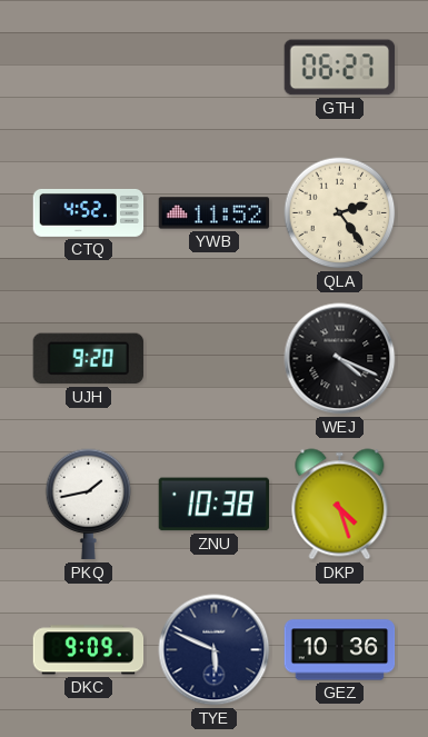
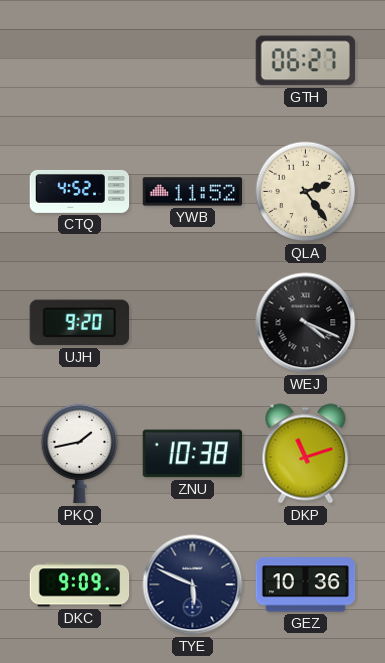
DKP: 4:27 -> 11:12
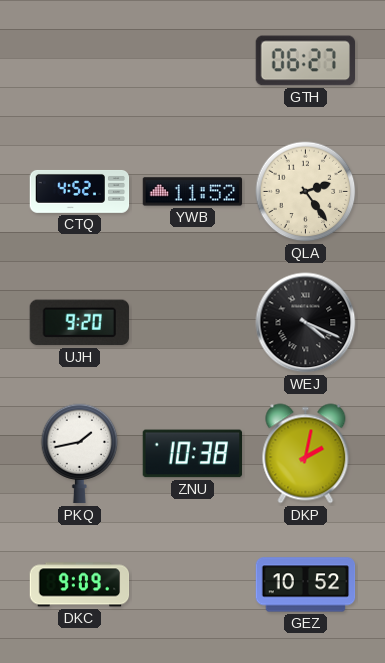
DKP: 11:12 -> 2:02
TYE: 5:49 -> none
GEZ: 10:36 -> 10:52
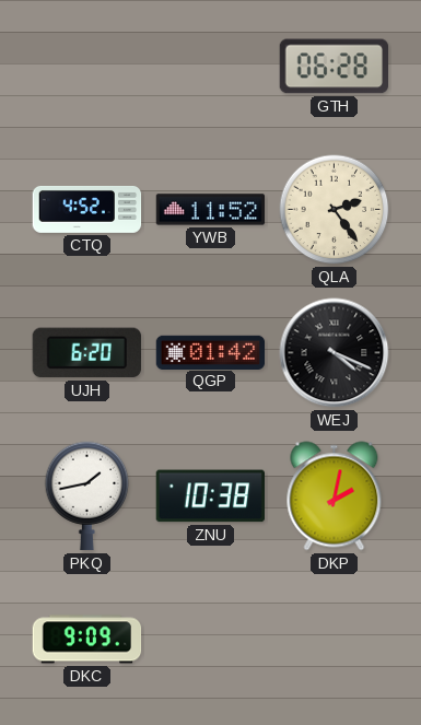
GTH: 06:27 -> 06:28
UJH: 9:20 -> 6:20
QGP: none -> 01:42
GEZ: 10:52 -> none
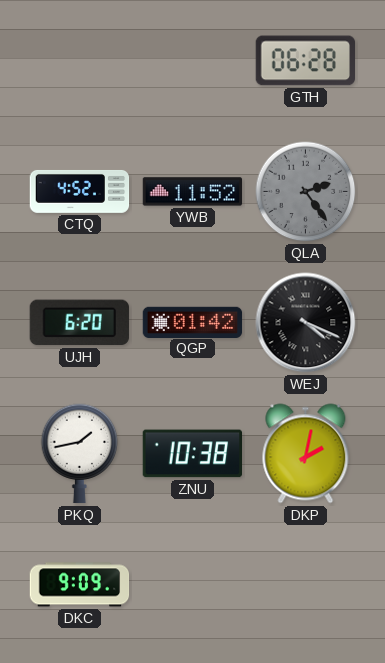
QLA dial: cream -> grey
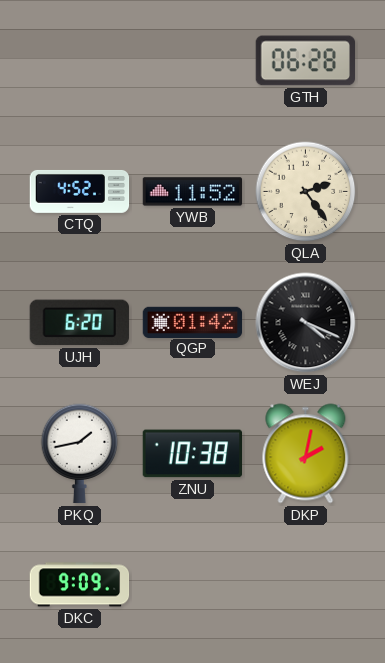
QLA dial: grey -> cream
